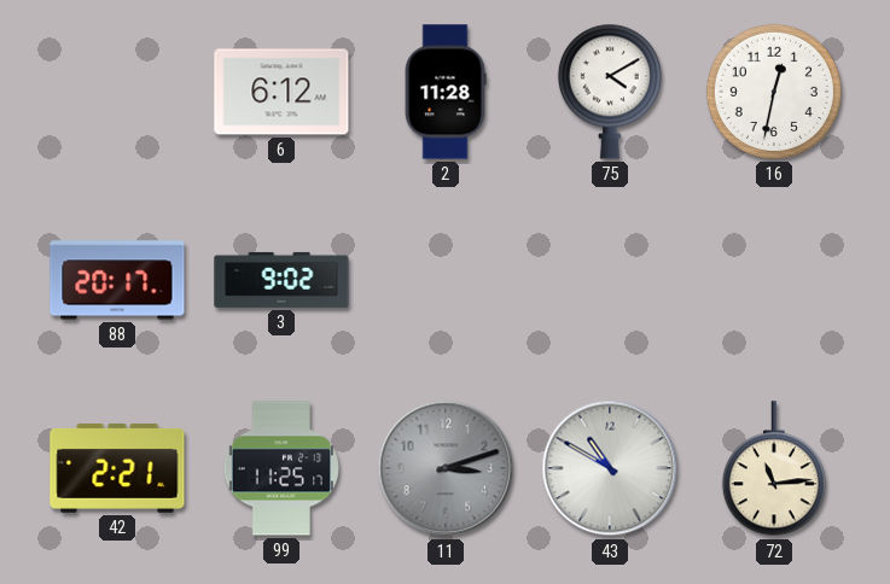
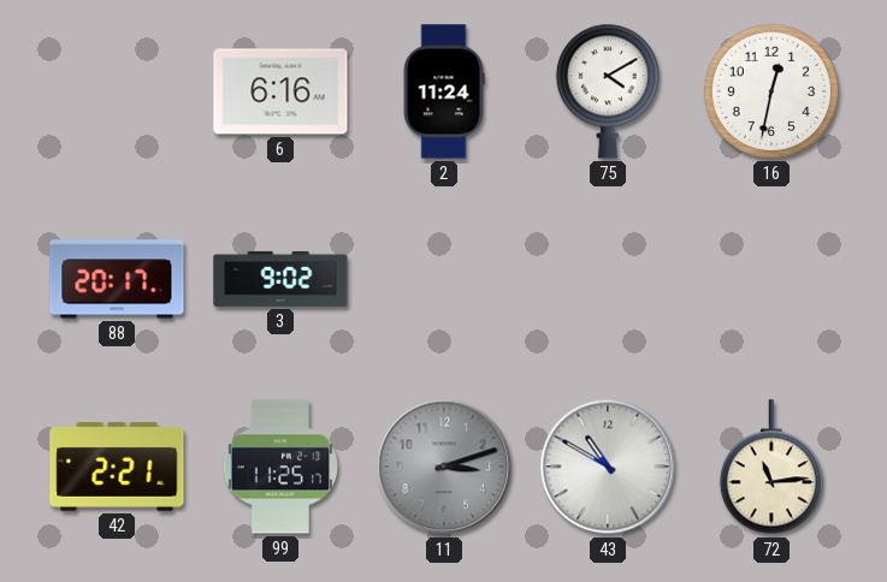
6: 6:12 -> 6:16
2: 11:28 -> 11:24
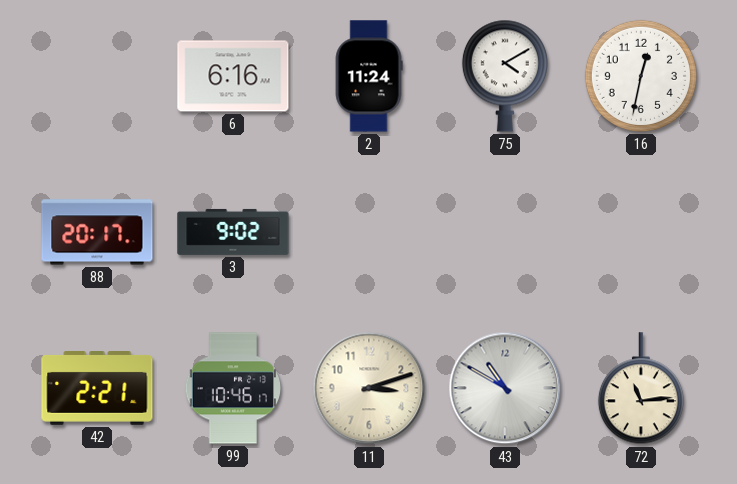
99: 11:25 -> 10:46
11 dial: grey -> cream
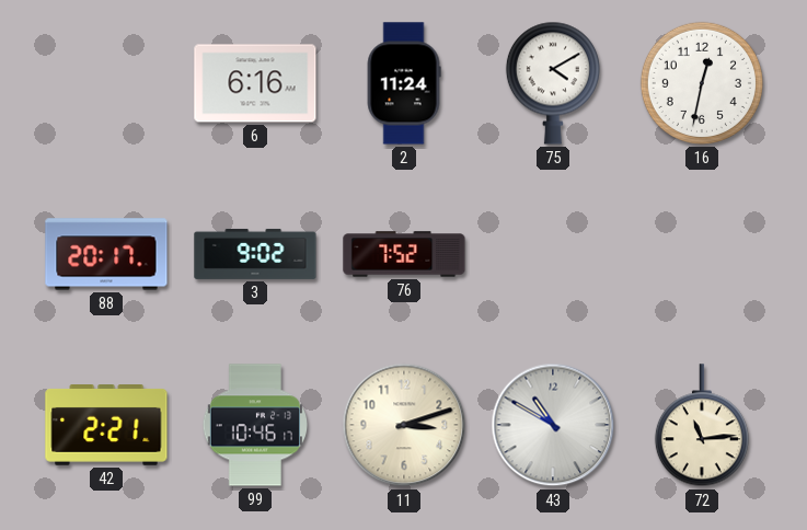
76: none -> 7:52
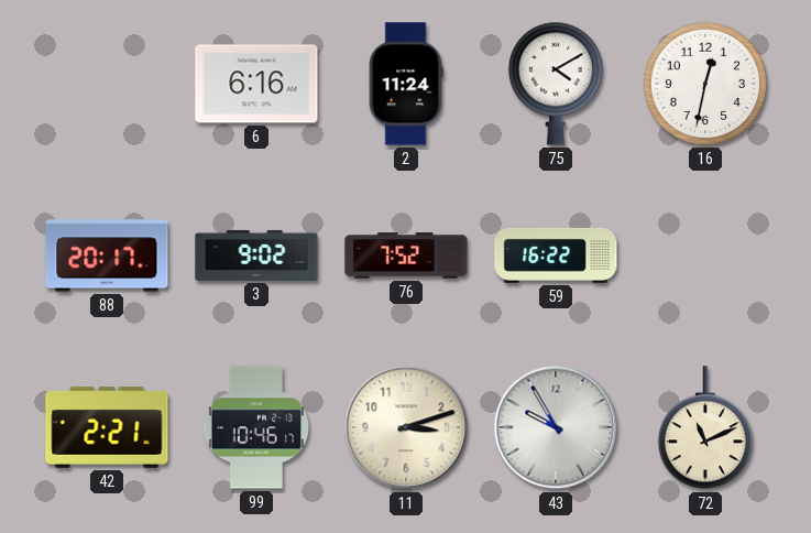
59: none -> 16:22
43: 10:50 -> 9:55
72: 11:14 -> 11:11
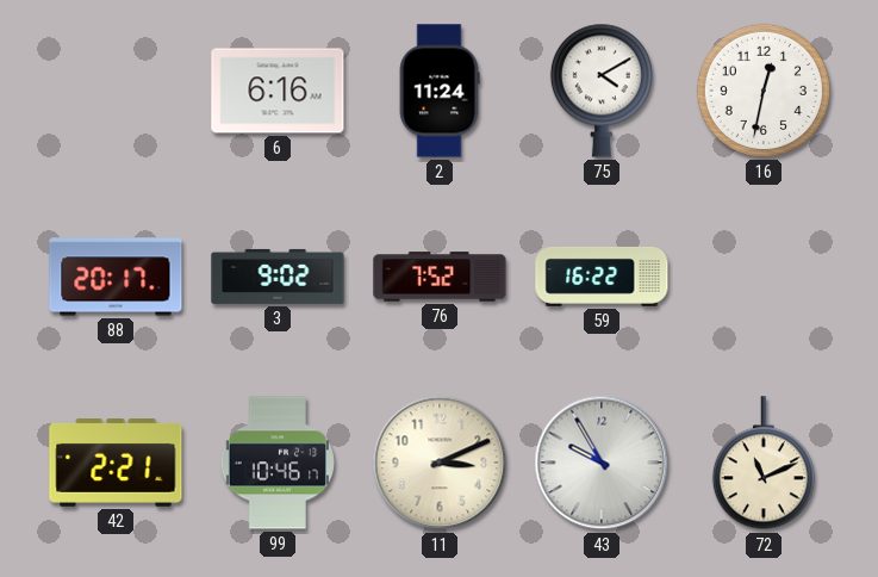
11: 3:12 -> 3:11
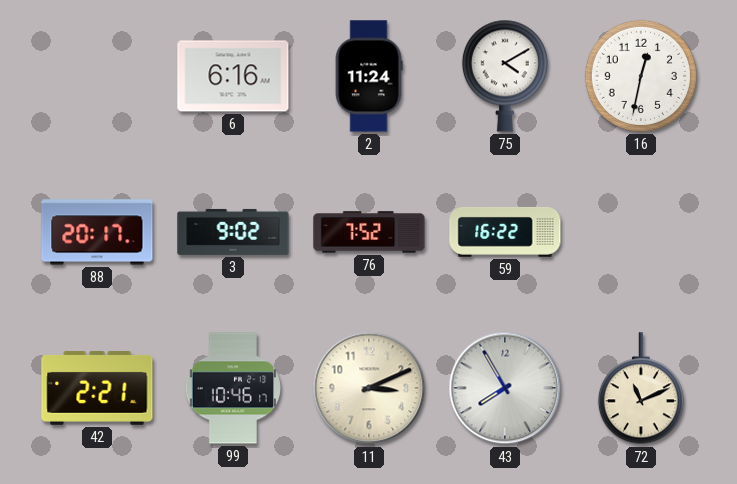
43: 9:55 -> 7:55
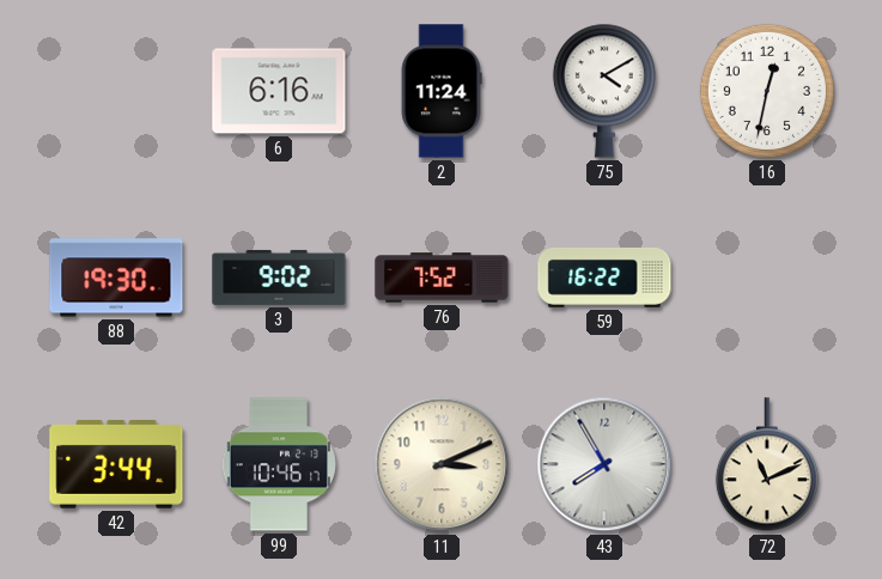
88: 20:17 -> 19:30
42: 2:21 -> 3:44
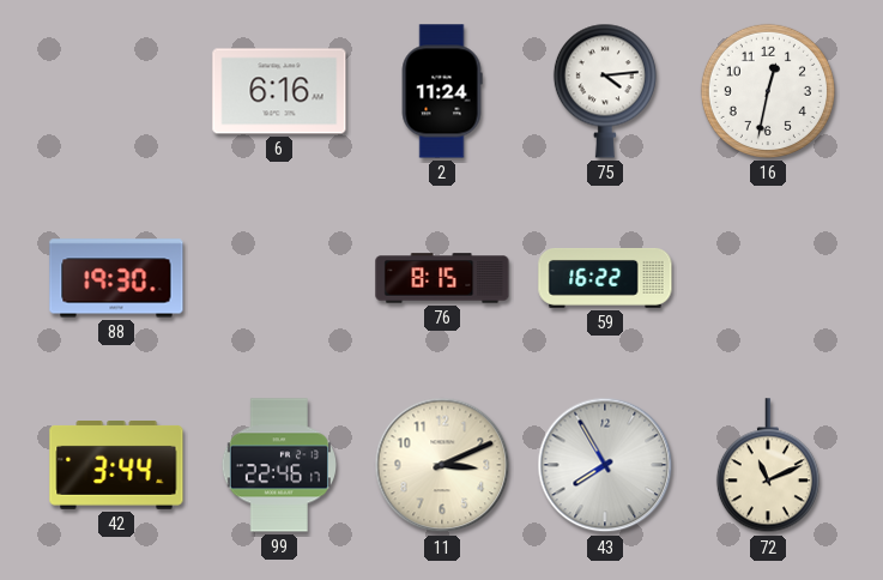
75: 4:10 -> 4:14
3: 9:02 -> none
76: 7:52 -> 8:15
99: 10:46 -> 22:46
